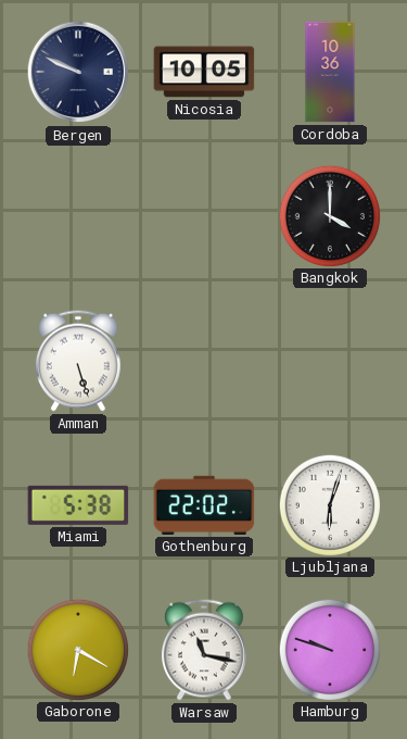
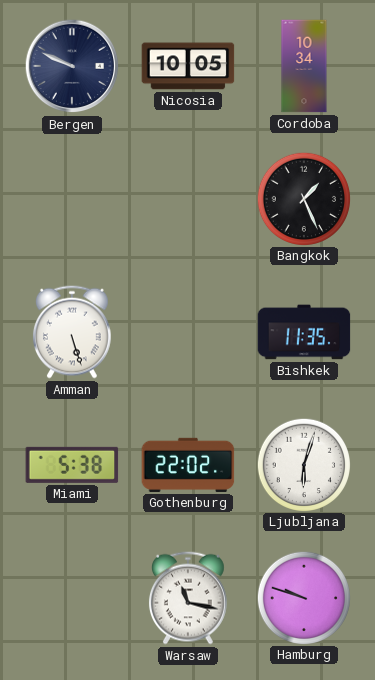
Cordoba: 10:36 -> 10:34
Bangkok: 4:00 -> 1:26
Bishkek: none -> 11:35
Gaborone: 6:20 -> none
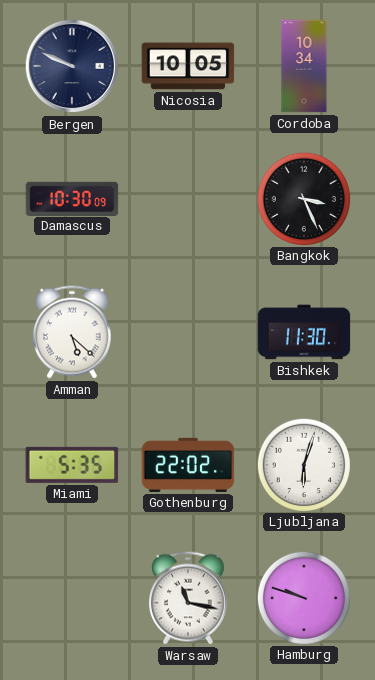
Damascus: none -> 10:30
Bangkok: 1:26 -> 3:26
Amman: 5:27 -> 5:22
Bishkek: 11:35 -> 11:30
Miami: 5:38 -> 5:35
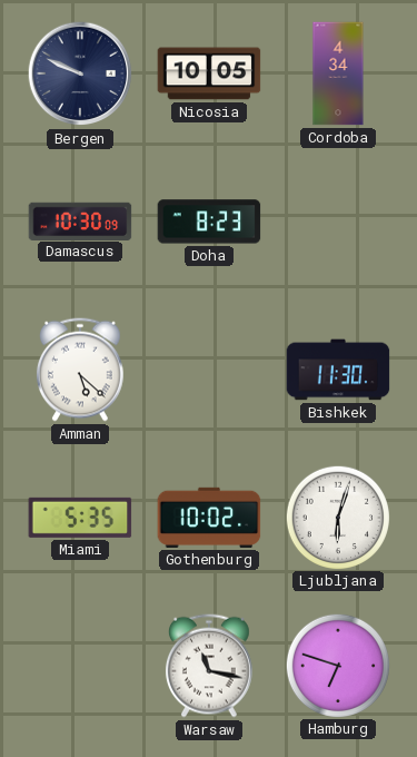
Cordoba: 10:34 -> 4:34
Doha: none -> 8:23
Bangkok: 3:26 -> none
Gothenburg: 22:02 -> 10:02
Hamburg: 9:48 -> 6:48
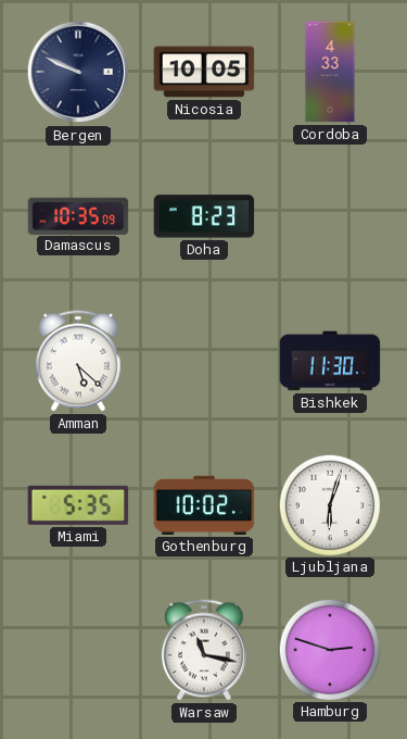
Cordoba: 4:34 -> 4:33
Damascus: 10:30 -> 10:35
Hamburg: 6:48 -> 2:48
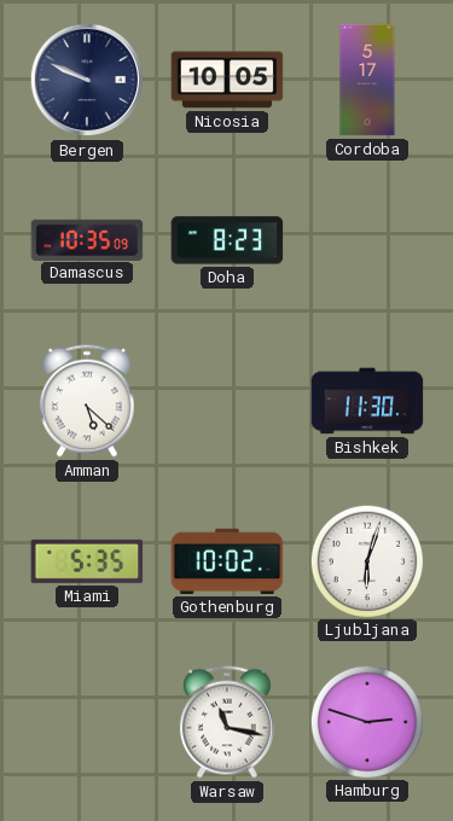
Cordoba: 4:33 -> 5:17
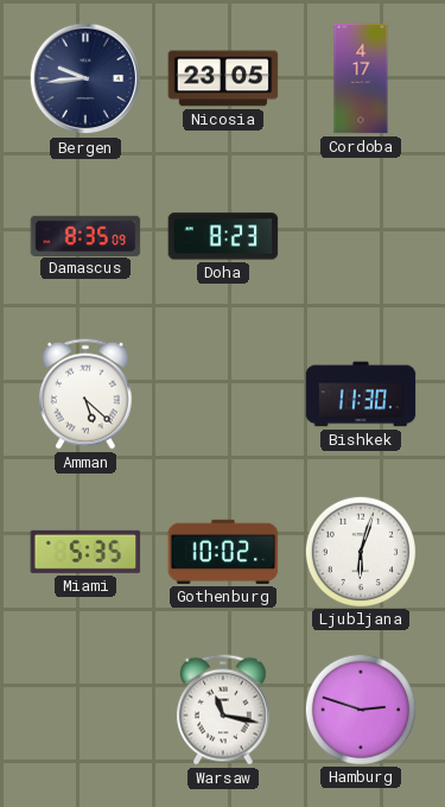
Bergen: 9:49 -> 9:44
Nicosia: 10:05 -> 23:05
Cordoba: 5:17 -> 4:17
Damascus: 10:35 -> 8:35
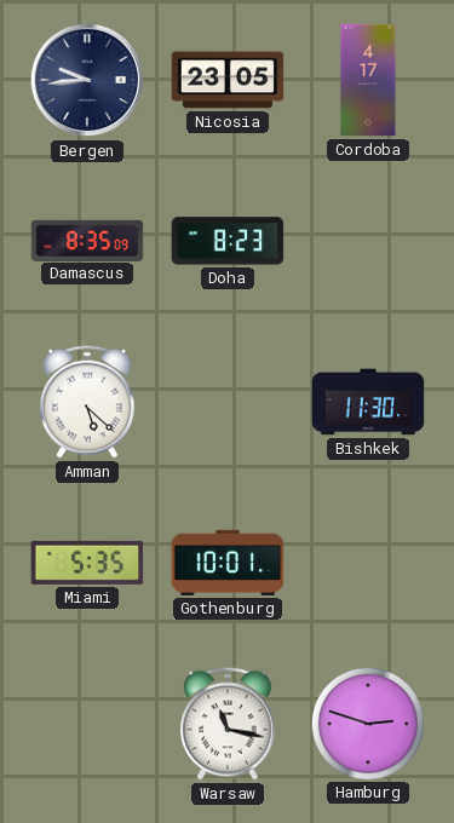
Gothenburg: 10:02 -> 10:01
Ljubljana: 6:03 -> none
